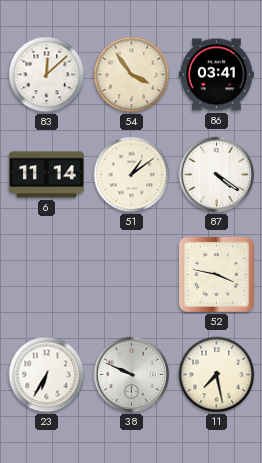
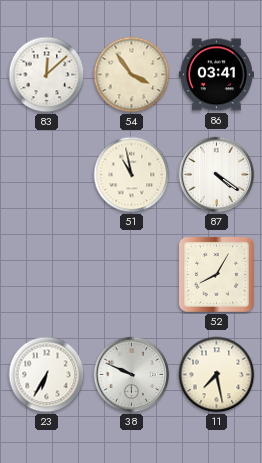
6: 11:14 -> none
51: 1:09 -> 10:58
52: 3:47 -> 8:05
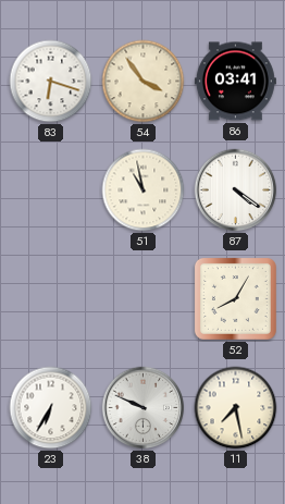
83: 12:08 -> 6:18
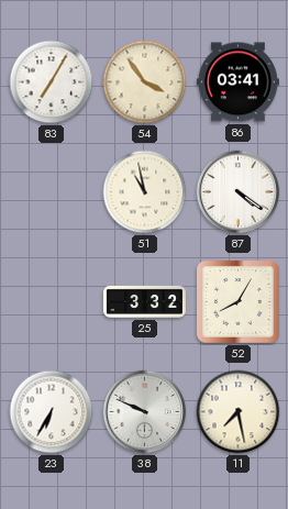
83: 6:18 -> 7:05
25: none -> 3:32
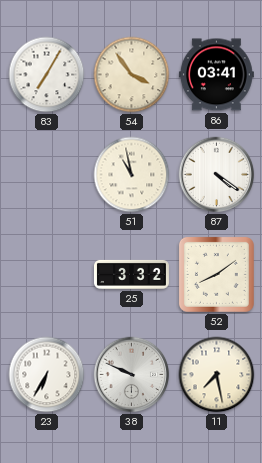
52: 8:05 -> 8:09
